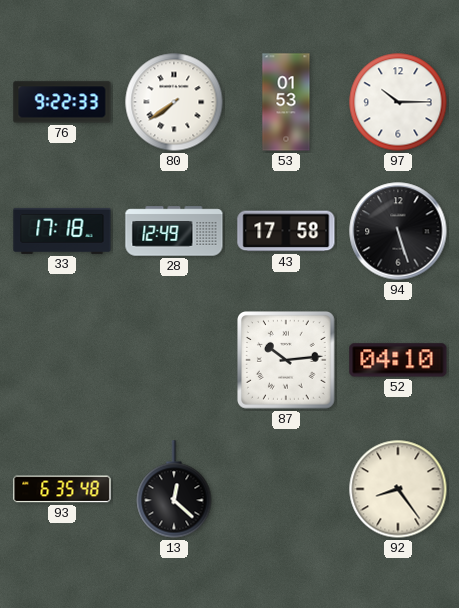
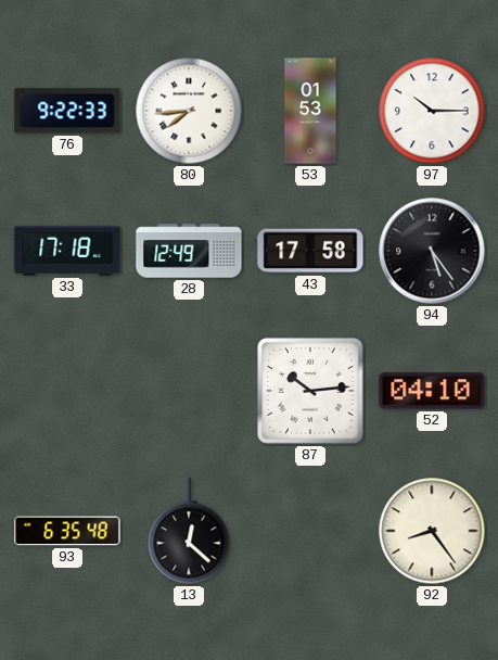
80: 7:39 -> 7:44
94: 5:27 -> 5:24
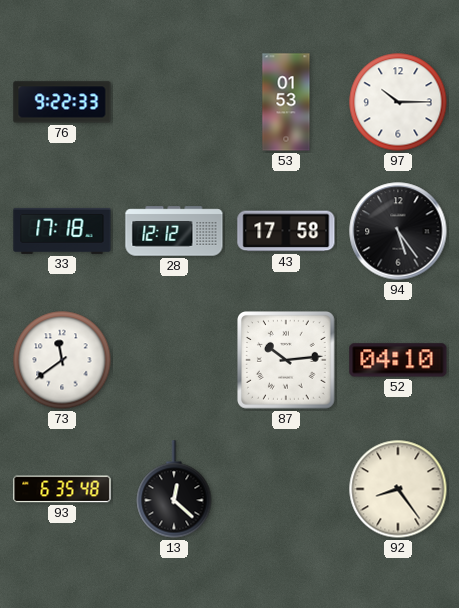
80: 7:44 -> none
28: 12:49 -> 12:12
73: none -> 11:39
